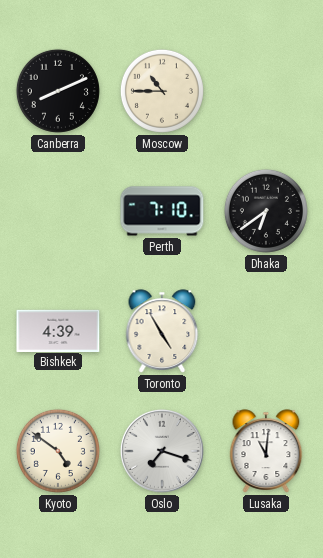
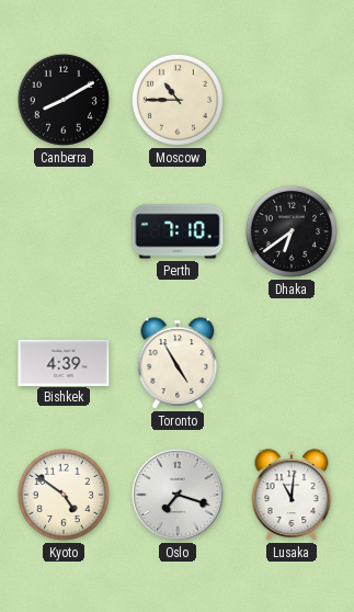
Canberra: 8:11 -> 8:10
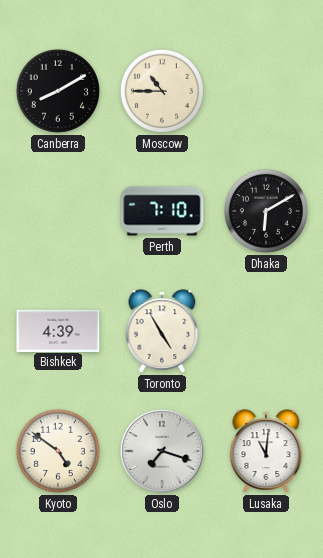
Dhaka: 6:39 -> 6:10
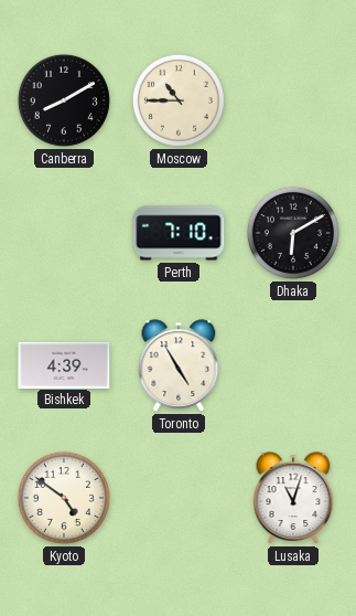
Oslo: 7:18 -> none
Lusaka: 11:01 -> 11:03
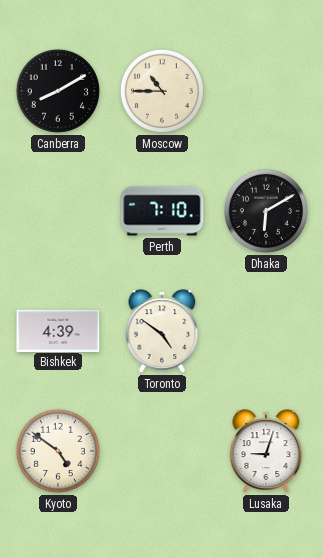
Toronto: 4:55 -> 4:51
Lusaka: 11:03 -> 9:03
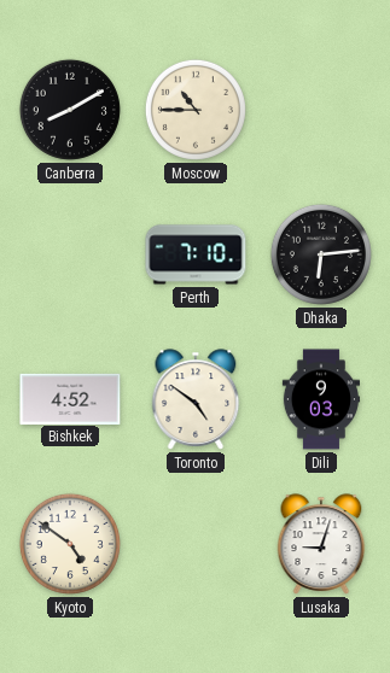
Dhaka: 6:10 -> 6:14
Bishkek: 4:39 -> 4:52
Dili: none -> 9:03
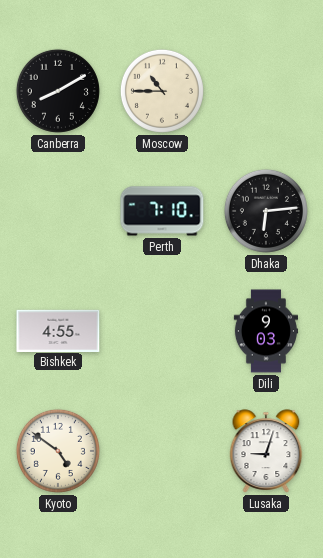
Bishkek: 4:52 -> 4:55
Toronto: 4:51 -> none
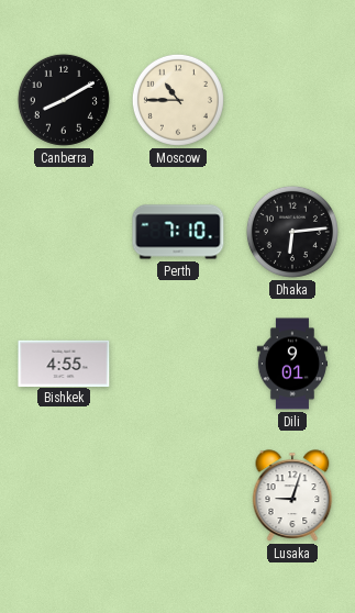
Dili: 9:03 -> 9:01
Kyoto: 4:51 -> none
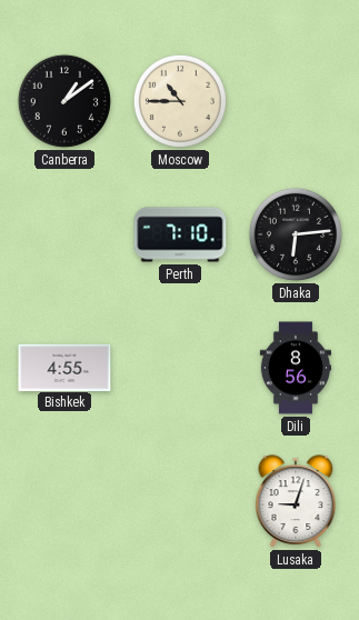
Canberra: 8:10 -> 1:09
Dili: 9:01 -> 8:56
